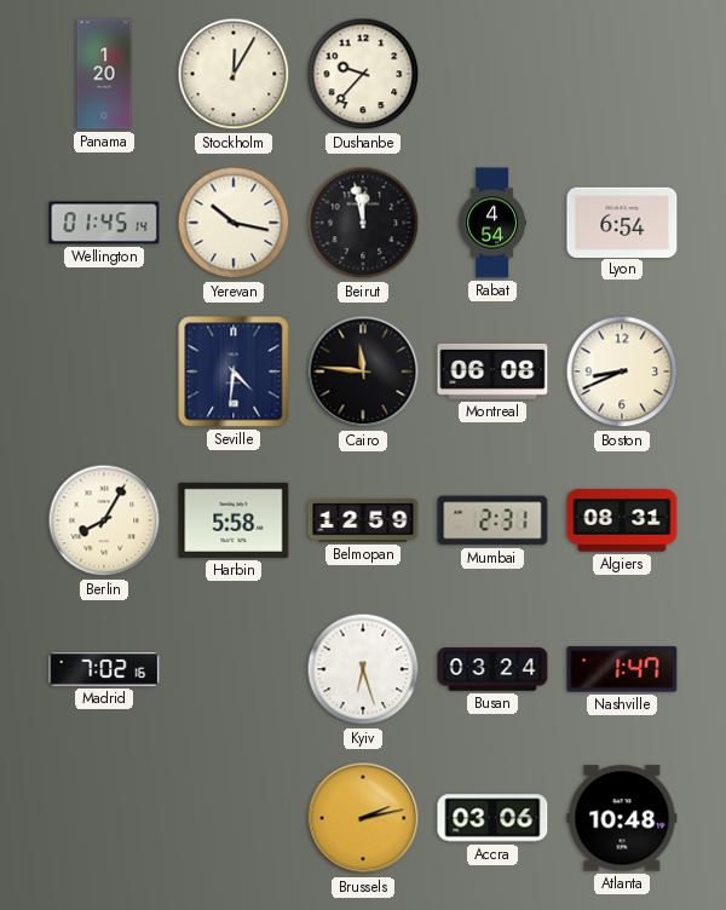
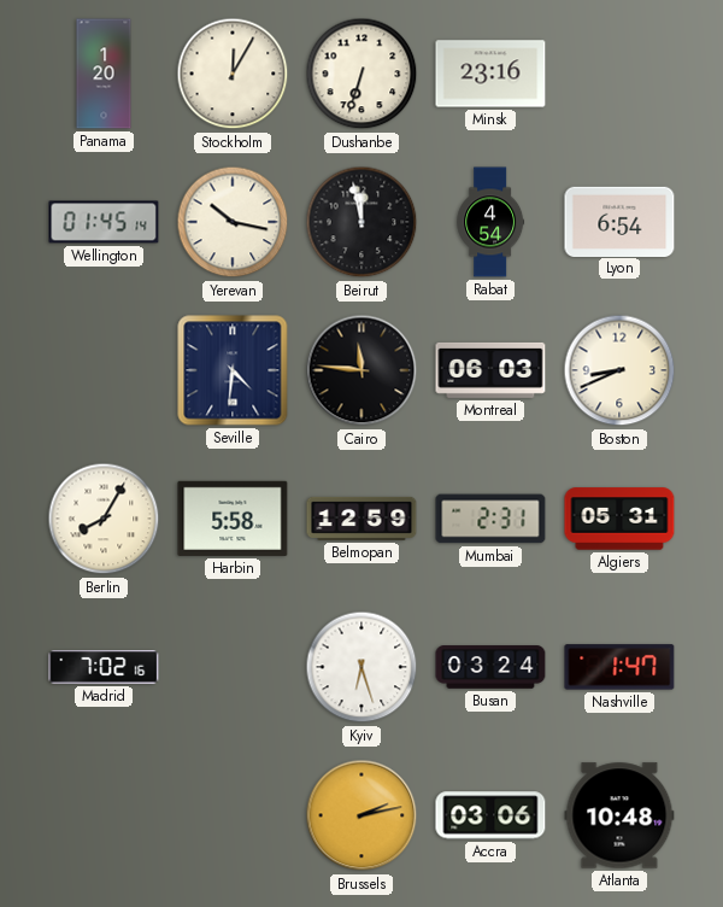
Dushanbe: 9:37 -> 6:33
Minsk: none -> 23:16
Montreal: 06:08 -> 06:03
Algiers: 08:31 -> 05:31
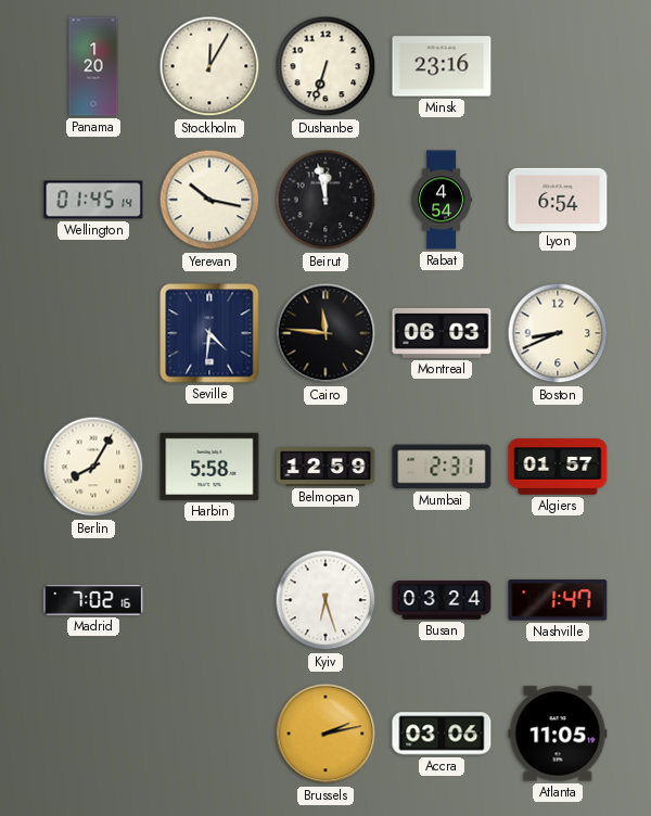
Algiers: 05:31 -> 01:57
Atlanta: 10:48 -> 11:05
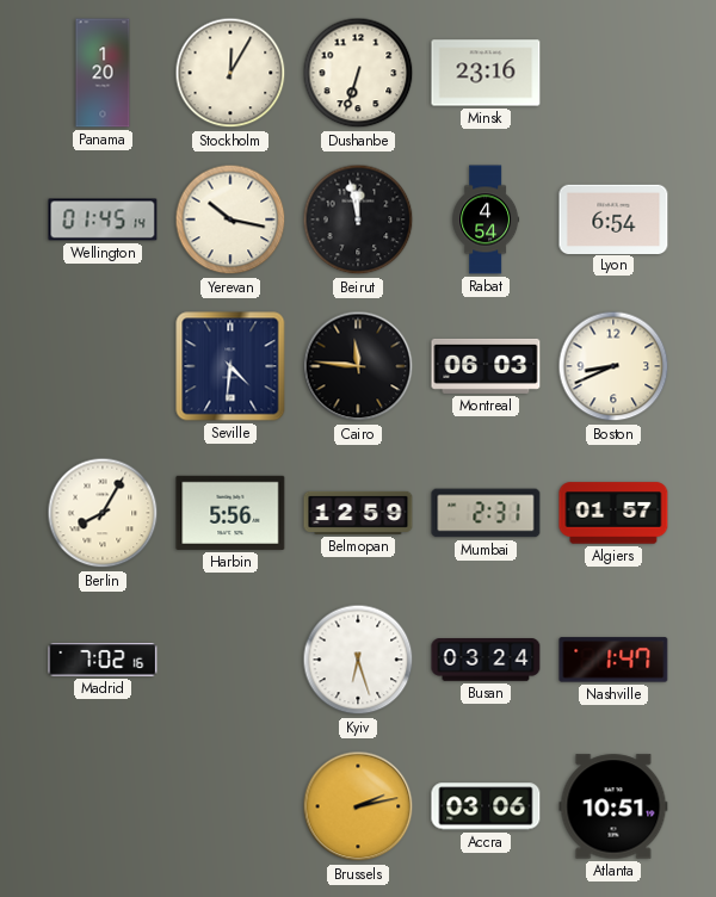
Harbin: 5:58 -> 5:56
Atlanta: 11:05 -> 10:51
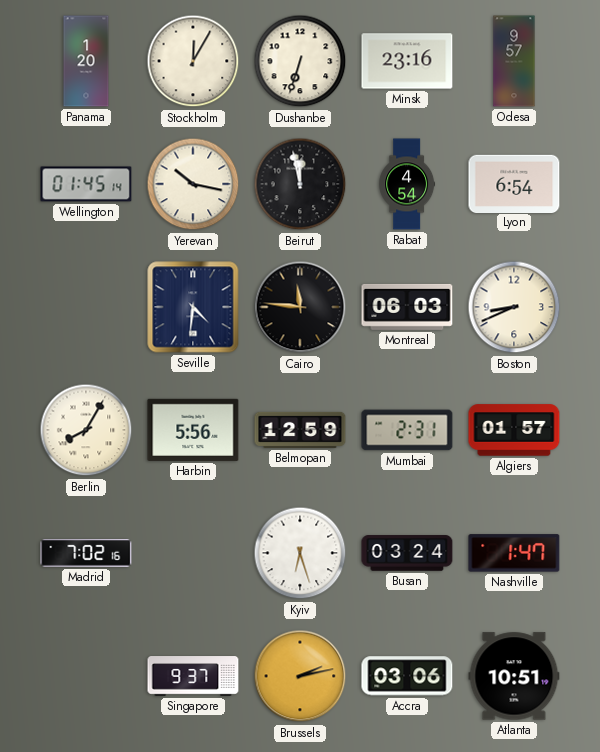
Odesa: none -> 9:57
Singapore: none -> 9:37
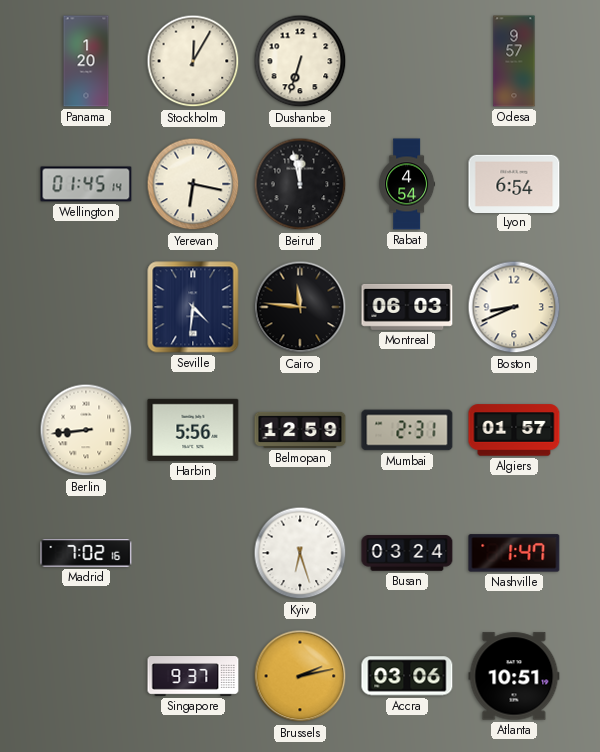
Minsk: 23:16 -> none
Yerevan: 10:17 -> 6:17
Berlin: 8:05 -> 8:44
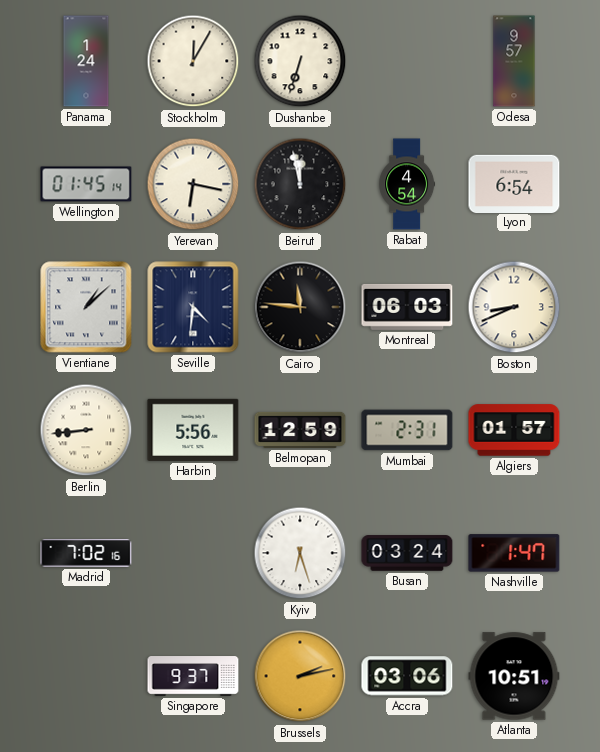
Panama: 1:20 -> 1:24
Vientiane: none -> 1:08
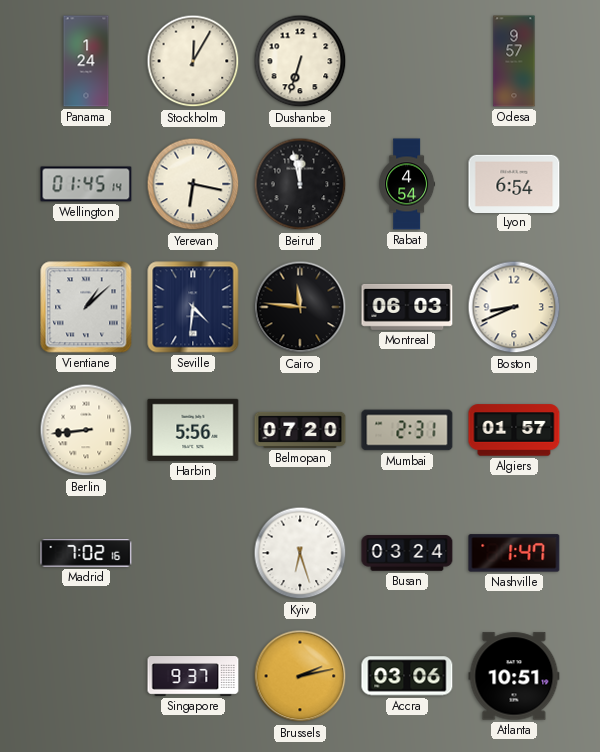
Belmopan: 12:59 -> 07:20
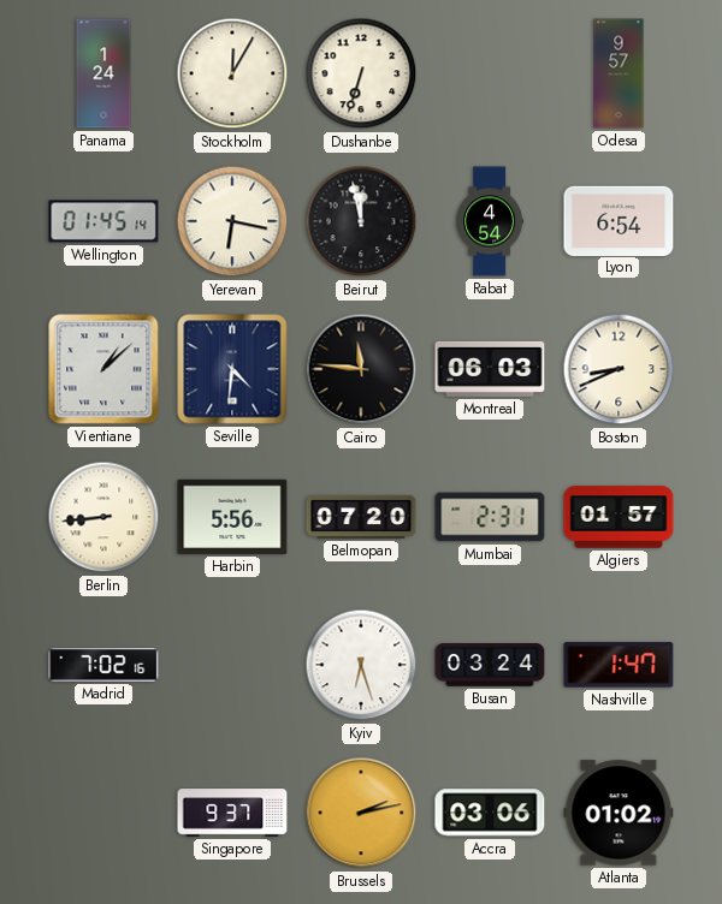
Atlanta: 10:51 -> 01:02
